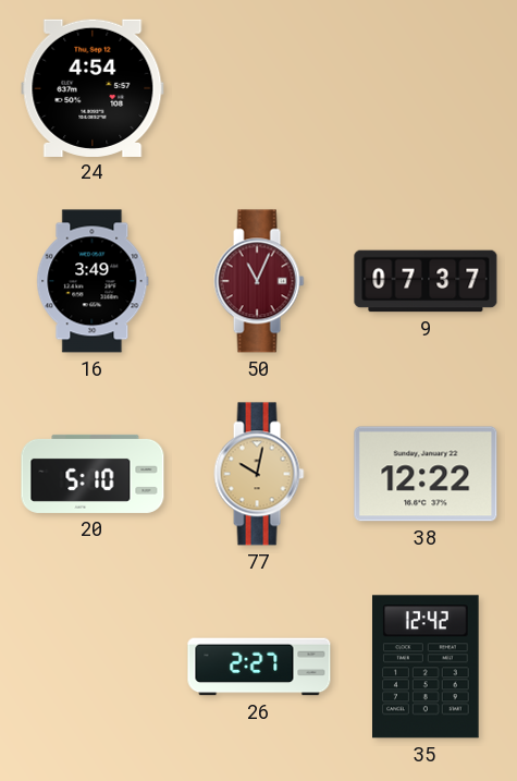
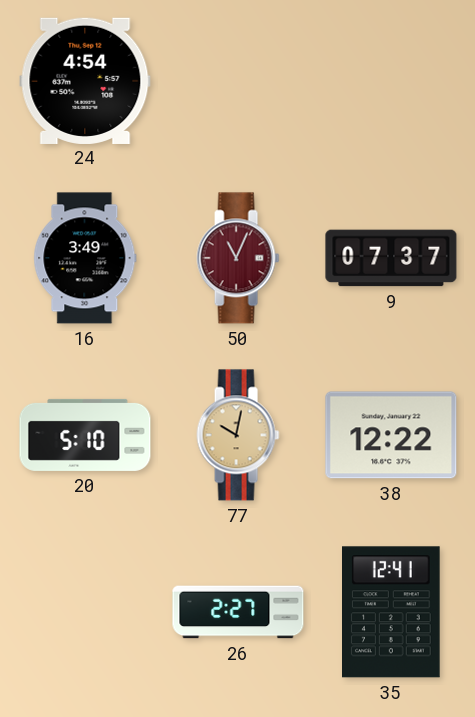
35: 12:42 -> 12:41
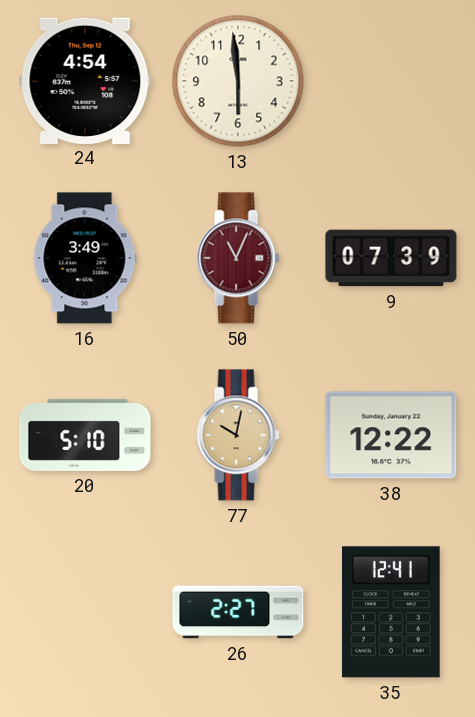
13: none -> 5:59
9: 07:37 -> 07:39
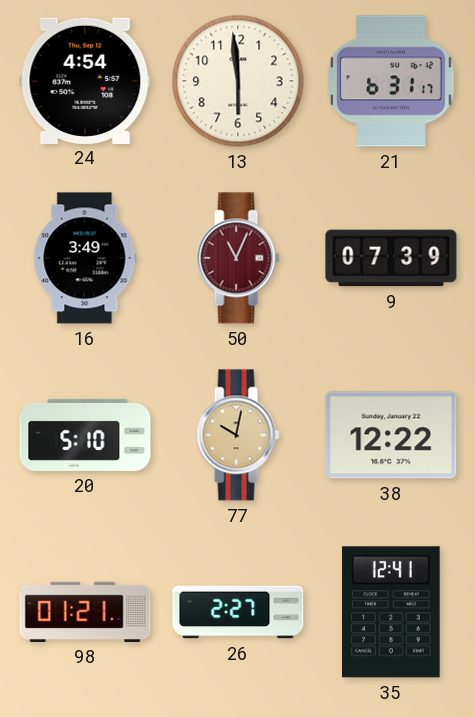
21: none -> 6:31
98: none -> 01:21
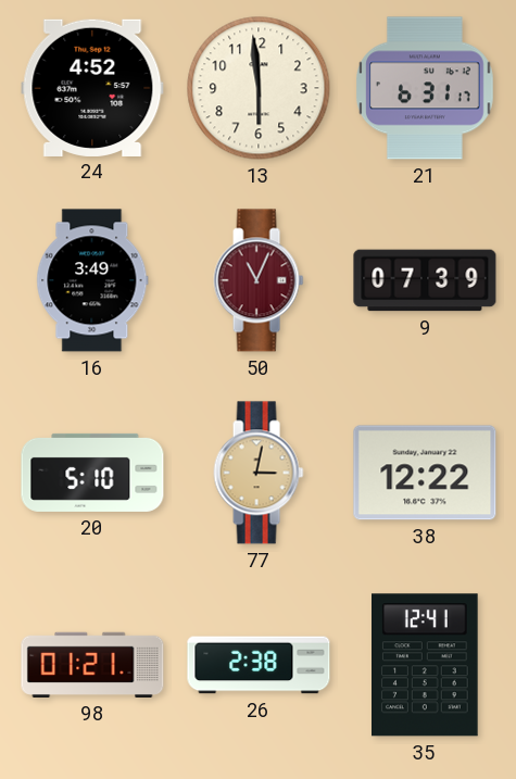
24: 4:54 -> 4:52
77: 10:02 -> 3:02
26: 2:27 -> 2:38
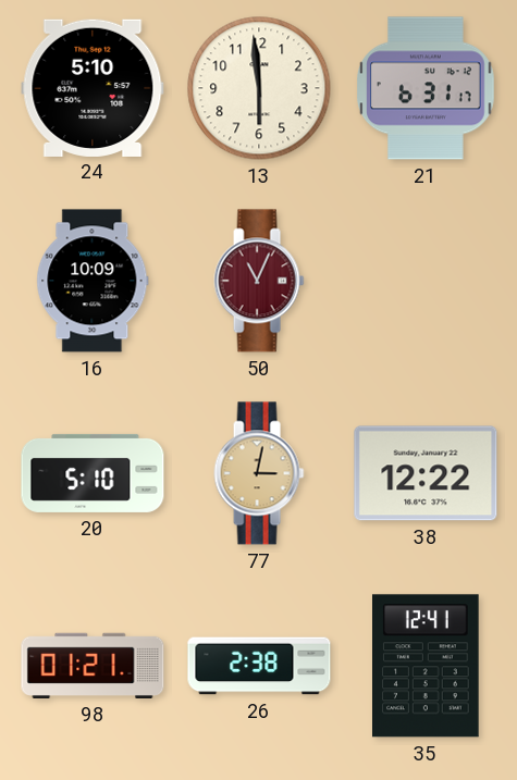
24: 4:52 -> 5:10
16: 3:49 -> 10:09
9: 07:39 -> none
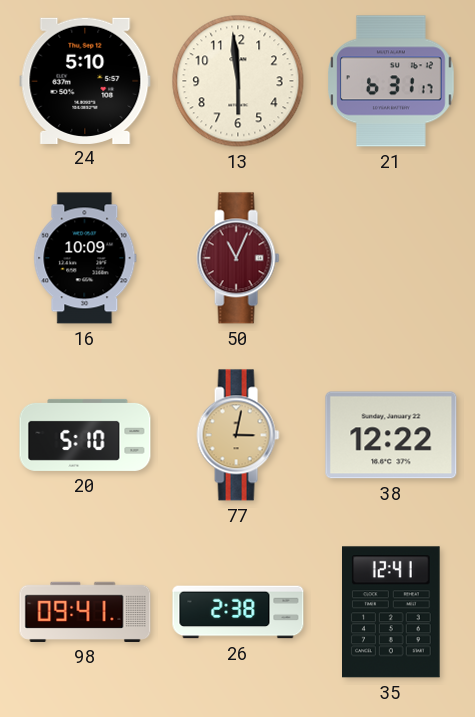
98: 01:21 -> 09:41
